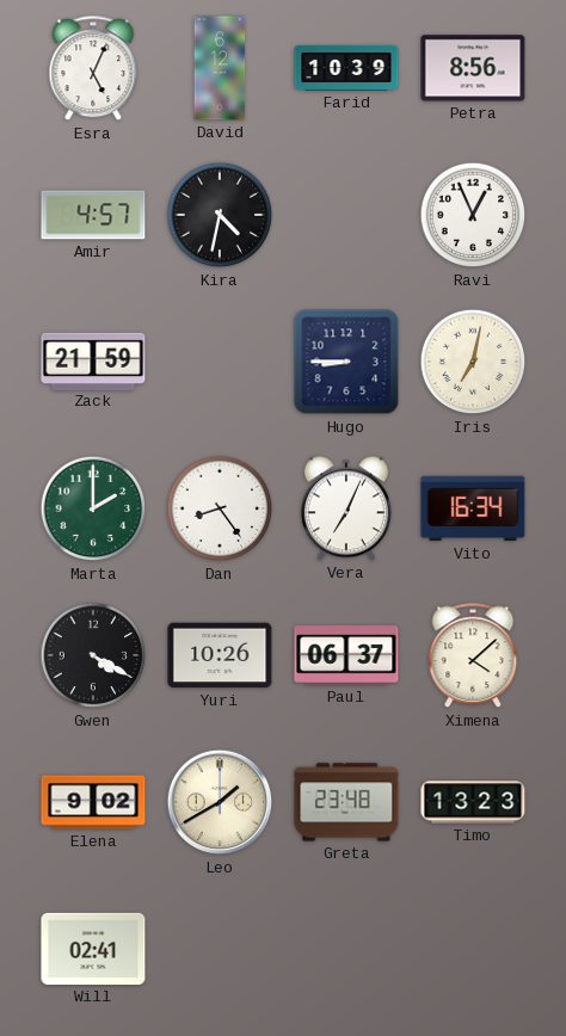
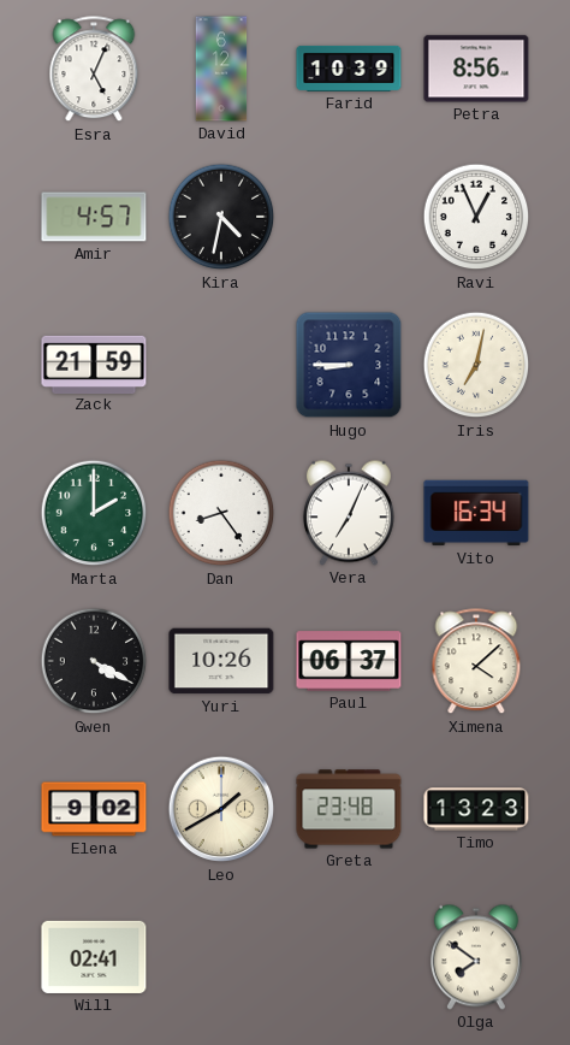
Olga: none -> 7:51
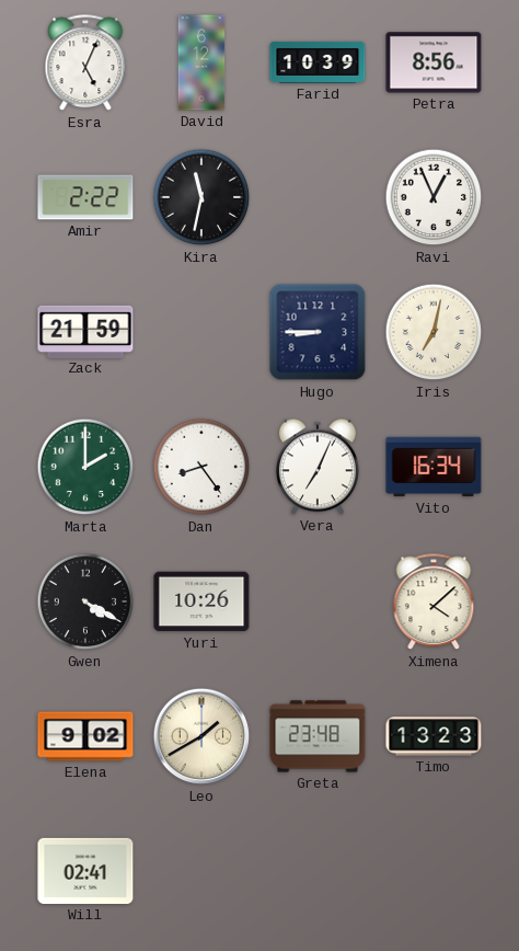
Amir: 4:57 -> 2:22
Kira: 4:32 -> 11:32
Paul: 06:37 -> none
Olga: 7:51 -> none
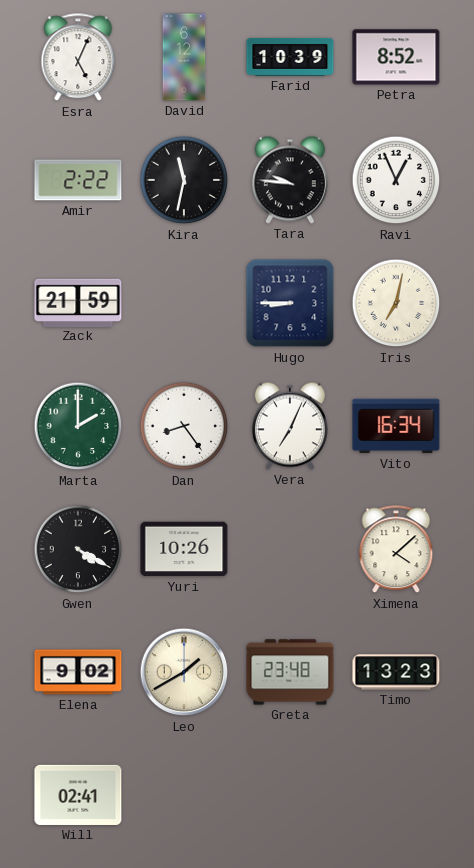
Petra: 8:56 -> 8:52
Tara: none -> 9:46
